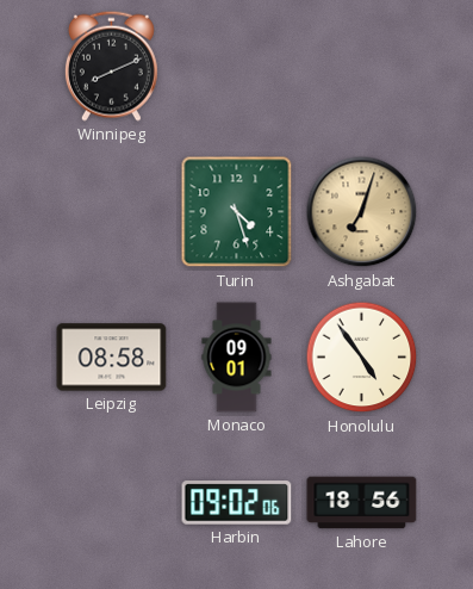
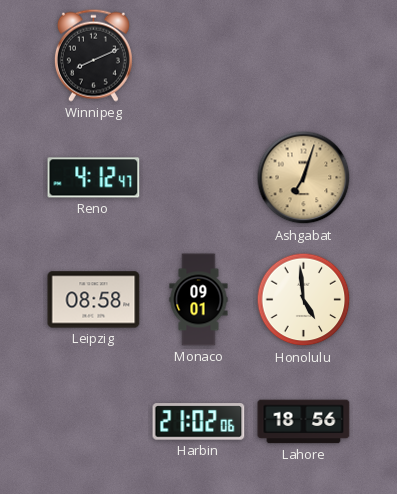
Reno: none -> 4:12
Turin: 4:27 -> none
Honolulu: 4:54 -> 4:59
Harbin: 09:02 -> 21:02
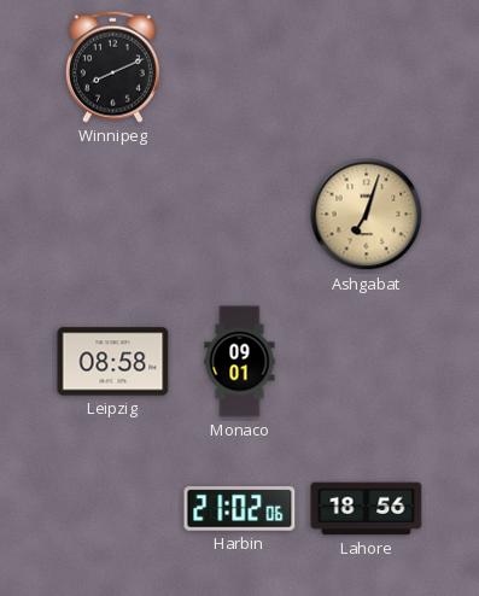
Reno: 4:12 -> none
Honolulu: 4:59 -> none
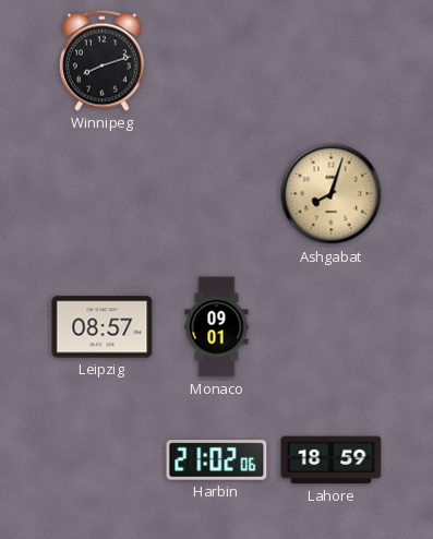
Winnipeg: 8:11 -> 8:12
Ashgabat: 7:03 -> 8:03
Leipzig: 08:58 -> 08:57
Lahore: 18:56 -> 18:59
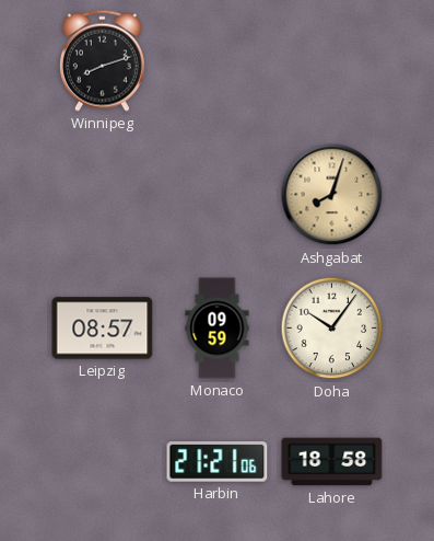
Monaco: 09:01 -> 09:59
Doha: none -> 10:06
Harbin: 21:02 -> 21:21
Lahore: 18:59 -> 18:58
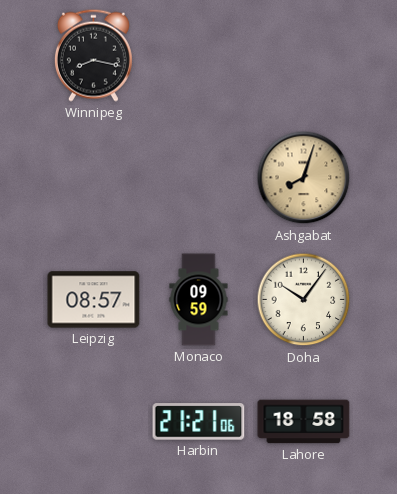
Winnipeg: 8:12 -> 8:17
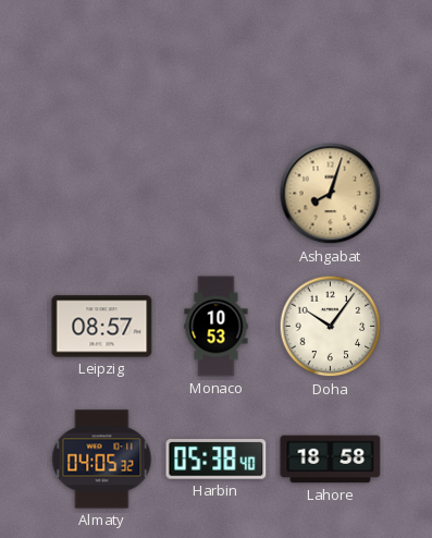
Winnipeg: 8:17 -> none
Monaco: 09:59 -> 10:53
Almaty: none -> 04:05
Harbin: 21:21 -> 05:38
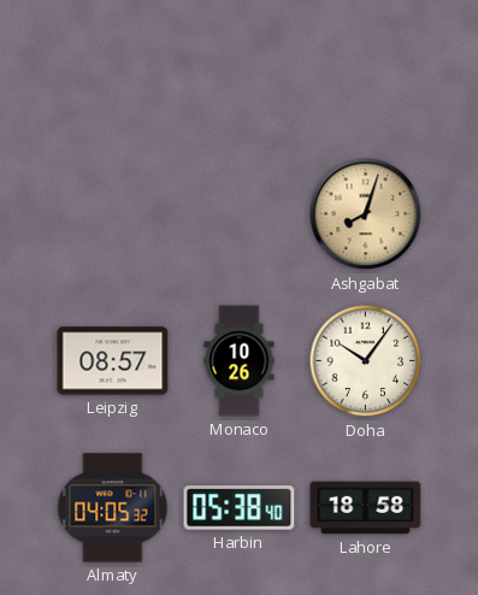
Monaco: 10:53 -> 10:26
